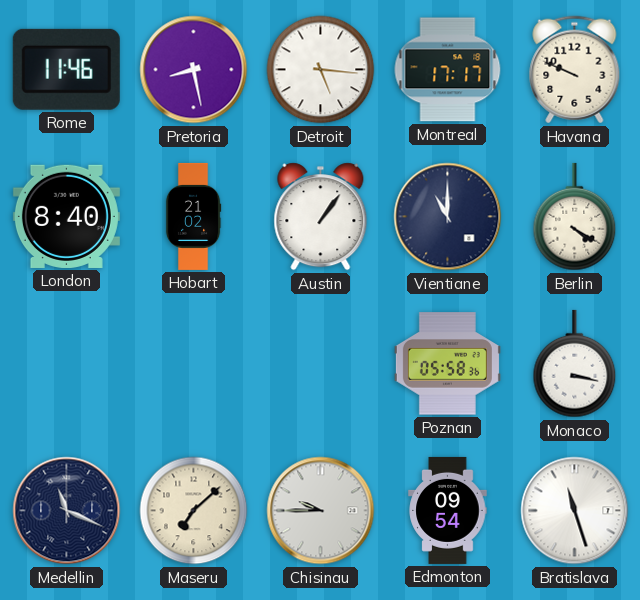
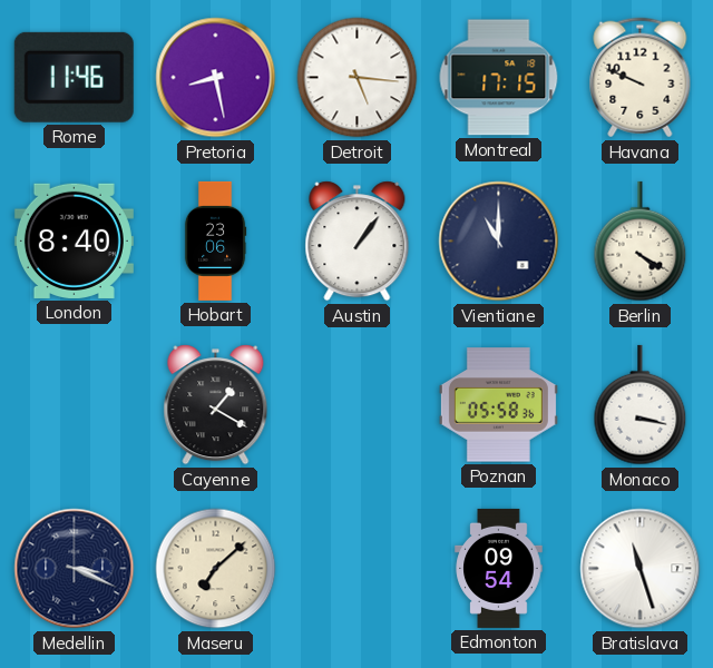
Montreal: 17:17 -> 17:15
Hobart: 21:02 -> 23:06
Cayenne: none -> 1:20
Medellin: 11:19 -> 3:19
Chisinau: 9:45 -> none
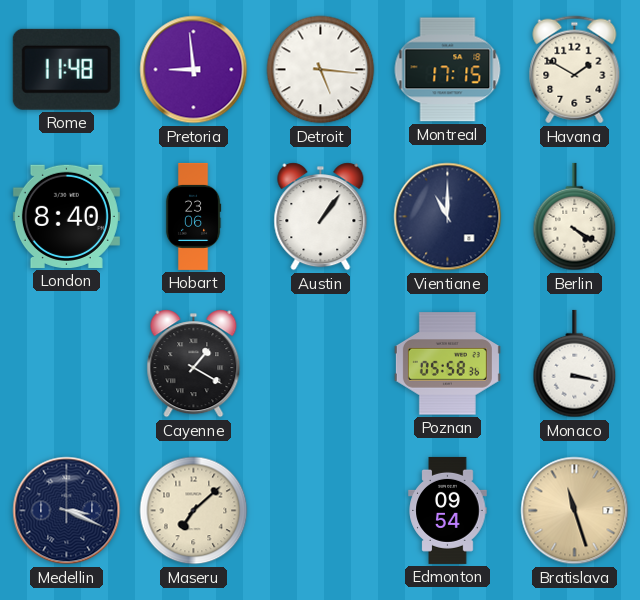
Rome: 11:46 -> 11:48
Pretoria: 8:28 -> 8:59
Havana: 9:49 -> 1:50
Bratislava dial: white -> champagne
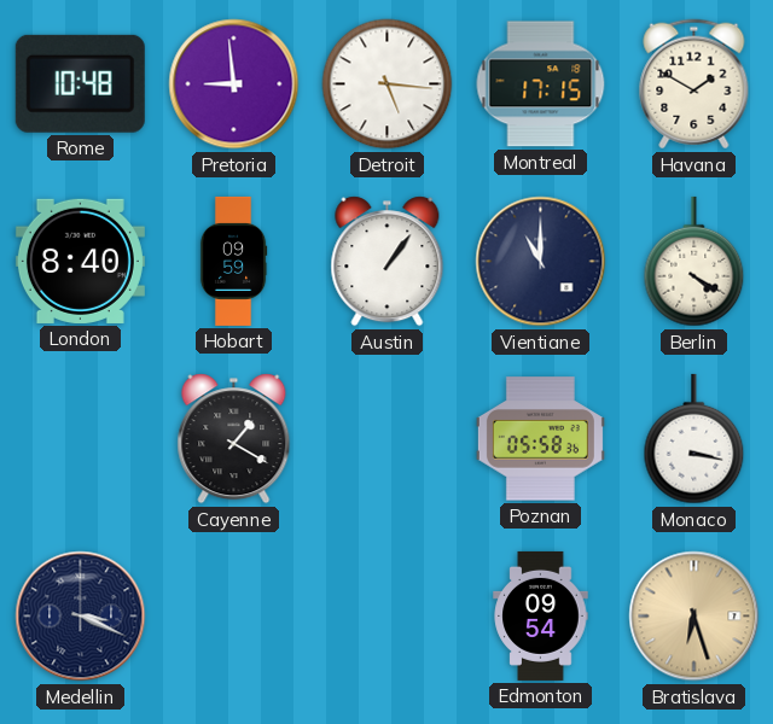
Rome: 11:48 -> 10:48
Hobart: 23:06 -> 09:59
Maseru: 7:08 -> none
Bratislava: 11:27 -> 6:27
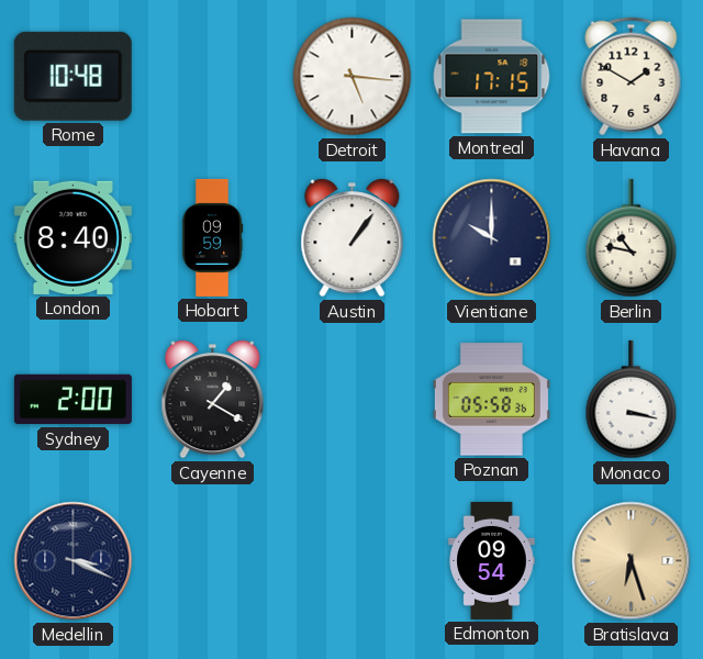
Pretoria: 8:59 -> none
Vientiane: 11:00 -> 10:00
Berlin: 4:20 -> 10:47
Sydney: none -> 2:00
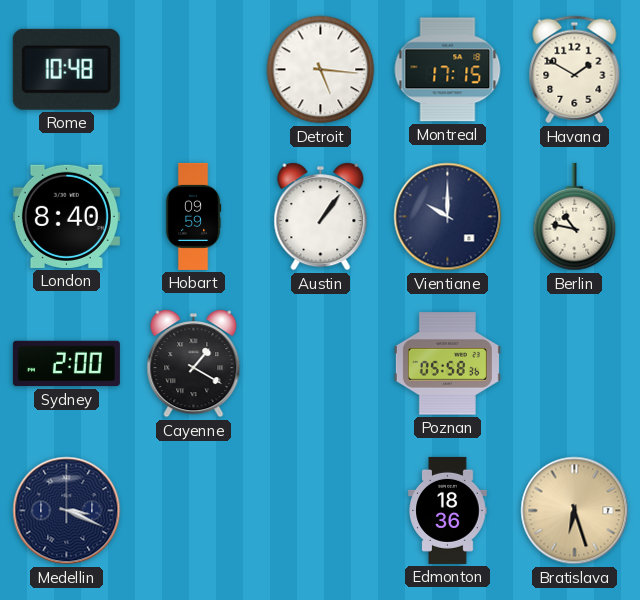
Monaco: 3:17 -> none
Edmonton: 09:54 -> 18:36
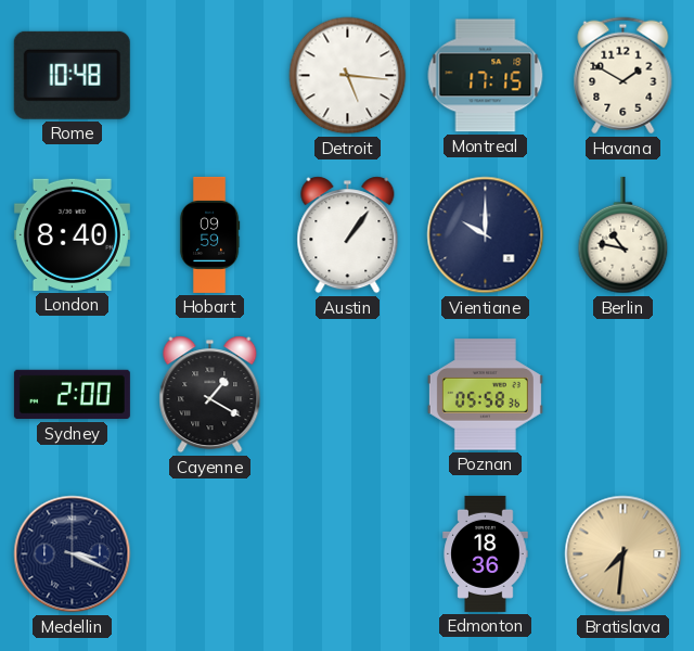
Bratislava: 6:27 -> 7:31
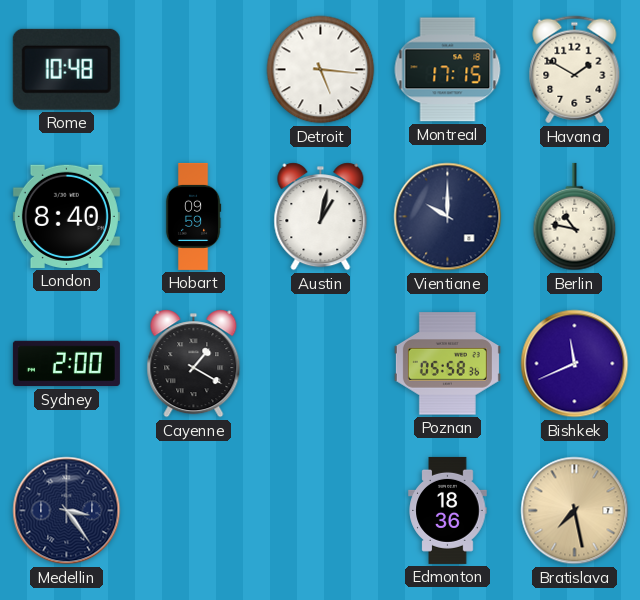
Austin: 1:06 -> 1:02
Bishkek: none -> 11:41
Medellin: 3:19 -> 3:24
Bratislava: 7:31 -> 7:28
